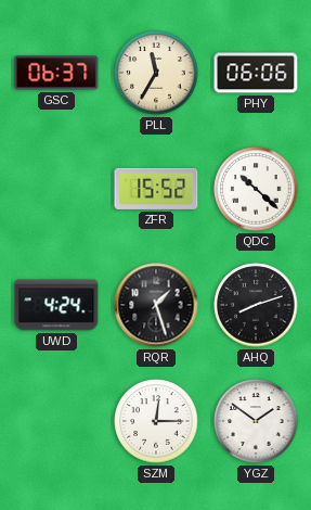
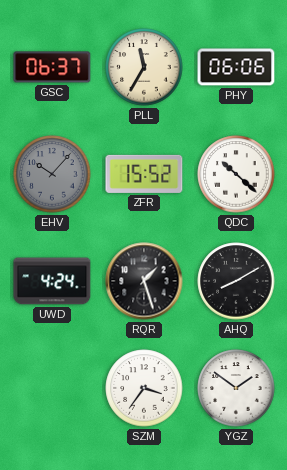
EHV: none -> 10:07
AHQ: 8:12 -> 8:10
SZM: 12:15 -> 3:36
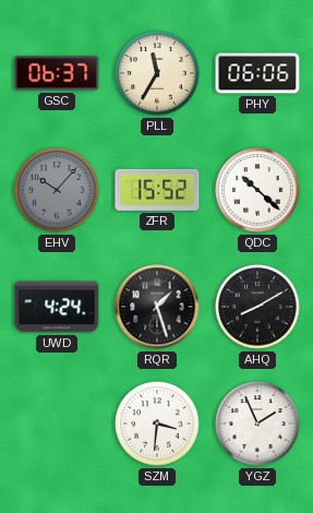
SZM: 3:36 -> 3:31
YGZ: 1:51 -> 1:56
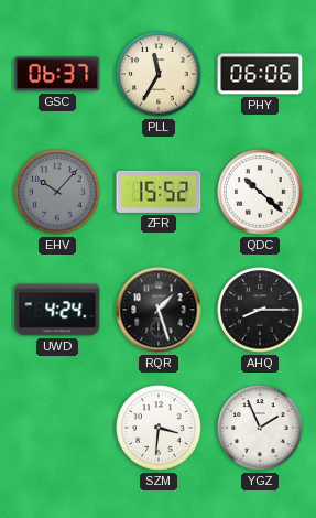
AHQ: 8:10 -> 8:15
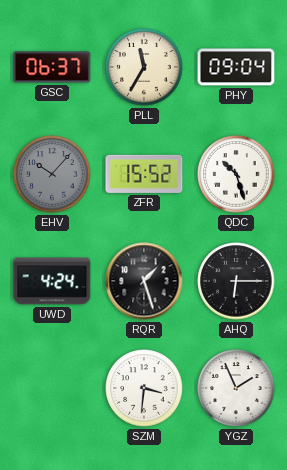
PHY: 06:06 -> 09:04
QDC: 10:22 -> 10:27
AHQ: 8:15 -> 6:15
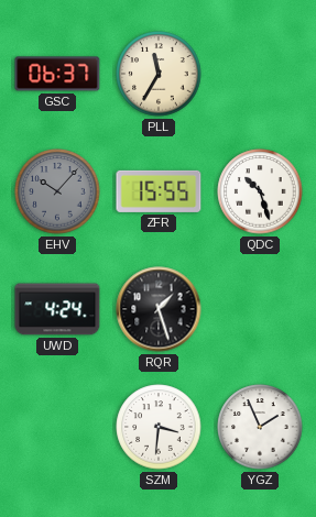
PHY: 09:04 -> none
ZFR: 15:52 -> 15:55
AHQ: 6:15 -> none
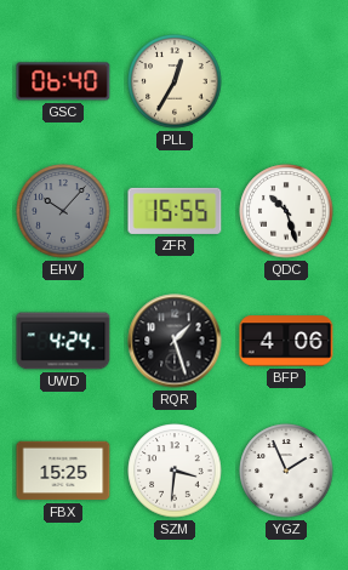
GSC: 06:37 -> 06:40
PLL: 11:35 -> 12:35
BFP: none -> 4:06
FBX: none -> 15:25
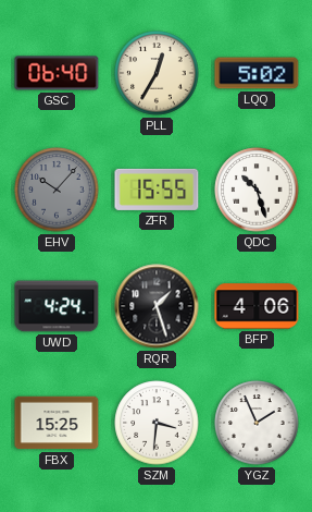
LQQ: none -> 5:02
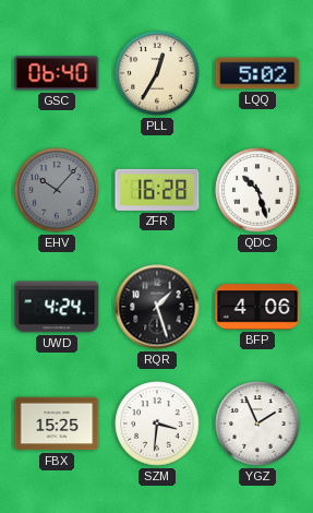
ZFR: 15:55 -> 16:28
